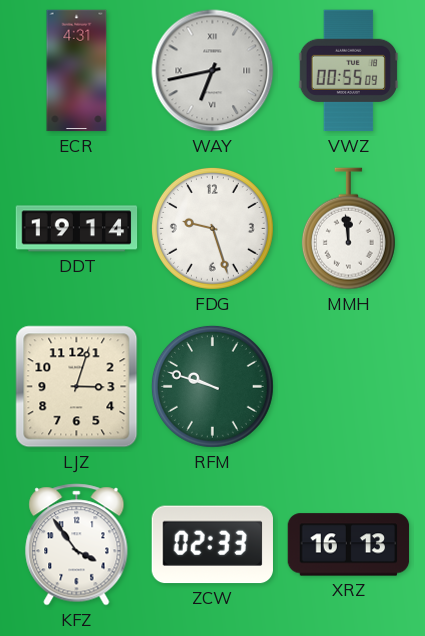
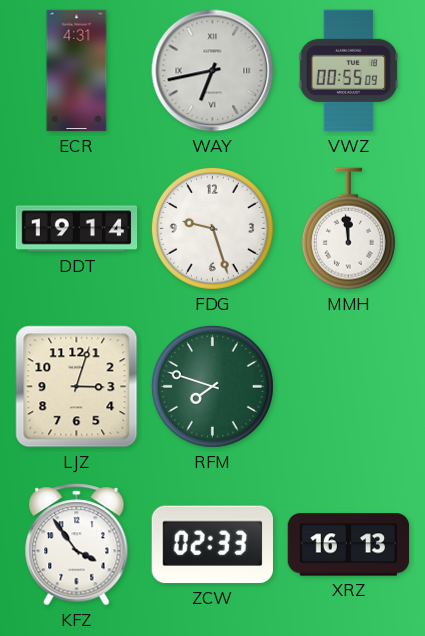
RFM: 9:48 -> 7:48
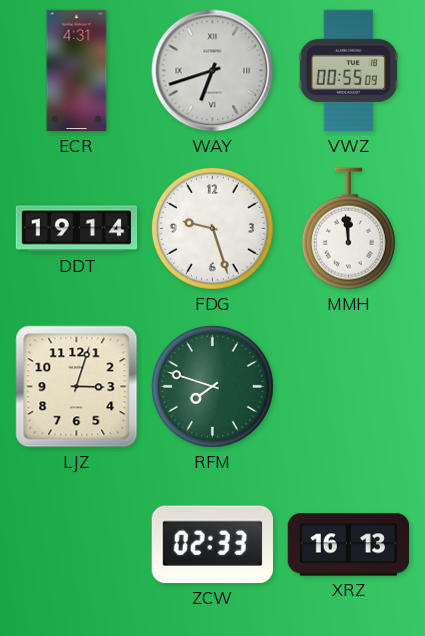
WAY: 6:43 -> 6:42
KFZ: 3:54 -> none
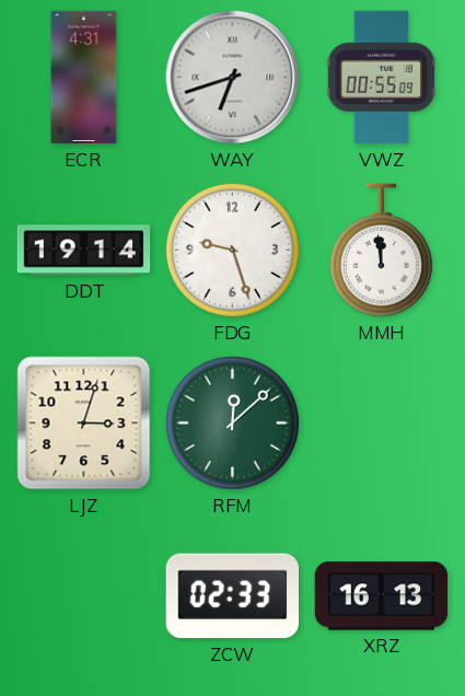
RFM: 7:48 -> 12:08
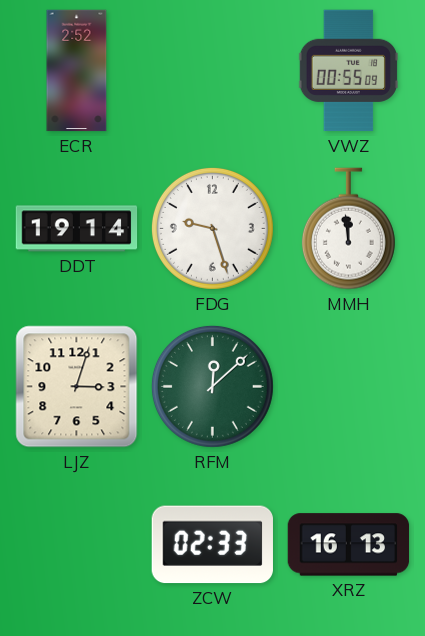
ECR: 4:31 -> 2:52
WAY: 6:42 -> none
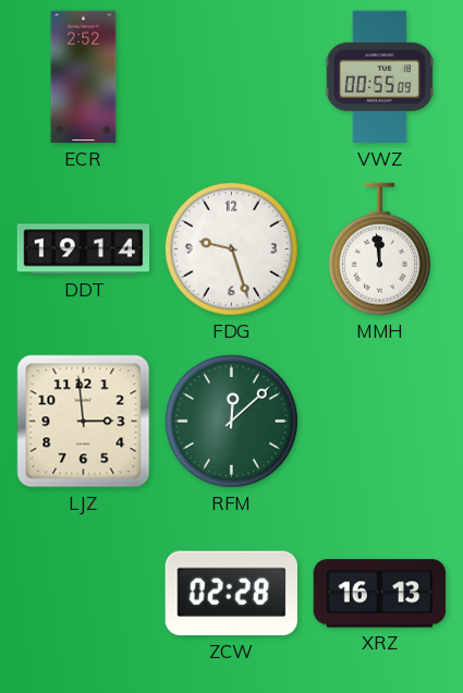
LJZ: 3:03 -> 2:59
ZCW: 02:33 -> 02:28
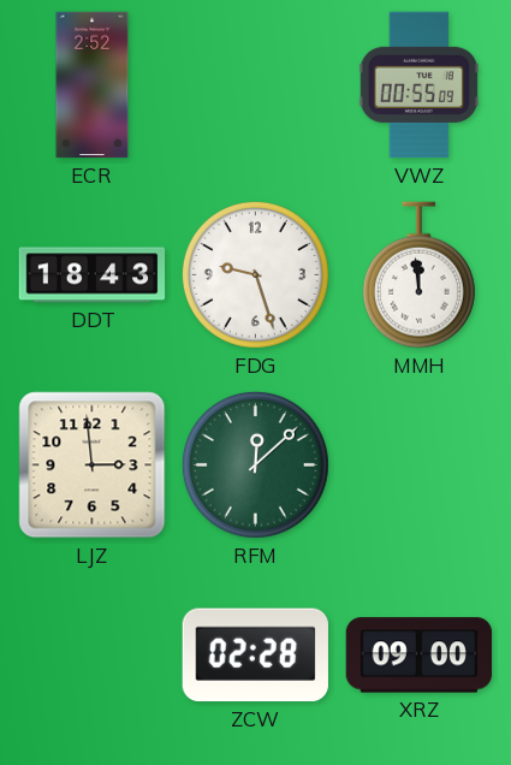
DDT: 19:14 -> 18:43
XRZ: 16:13 -> 09:00
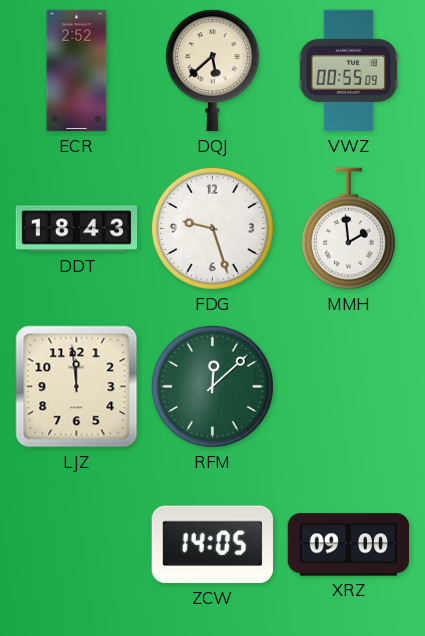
DQJ: none -> 5:38
MMH: 11:59 -> 1:59
LJZ: 2:59 -> 11:59
ZCW: 02:28 -> 14:05
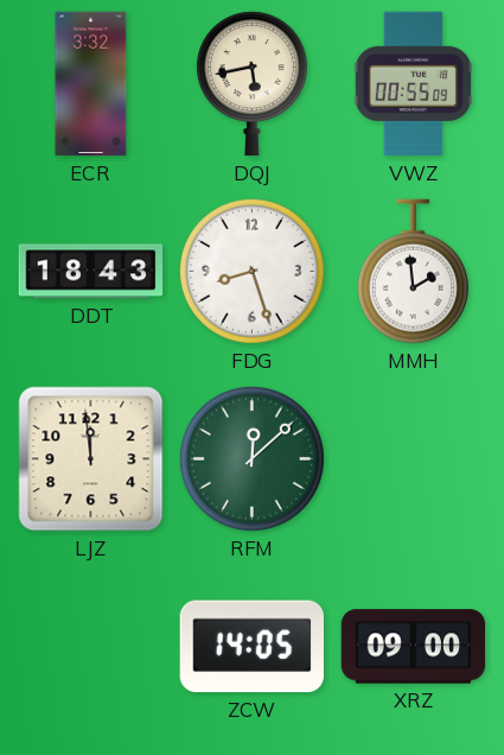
ECR: 2:52 -> 3:32
DQJ: 5:38 -> 5:43
FDG: 9:27 -> 8:27
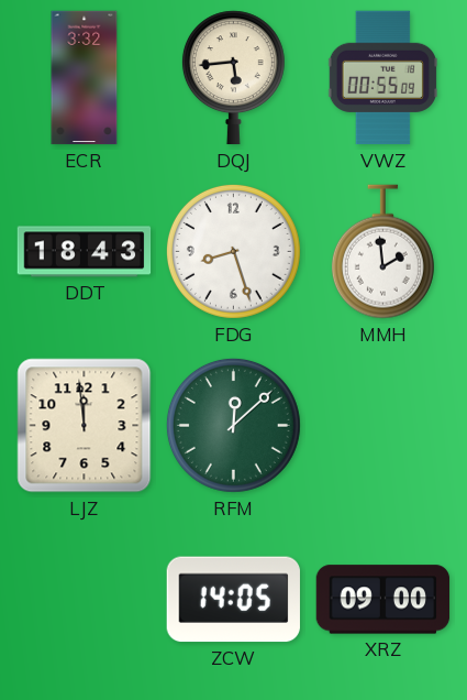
DQJ: 5:43 -> 5:44
